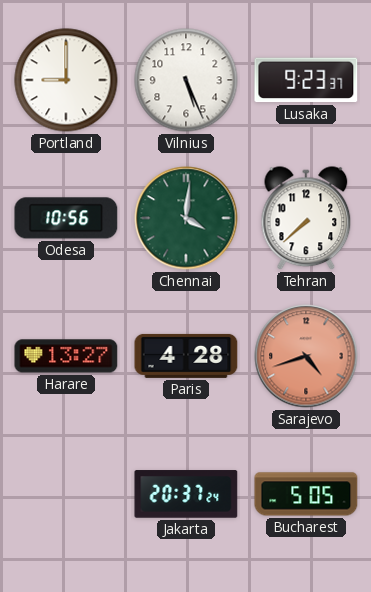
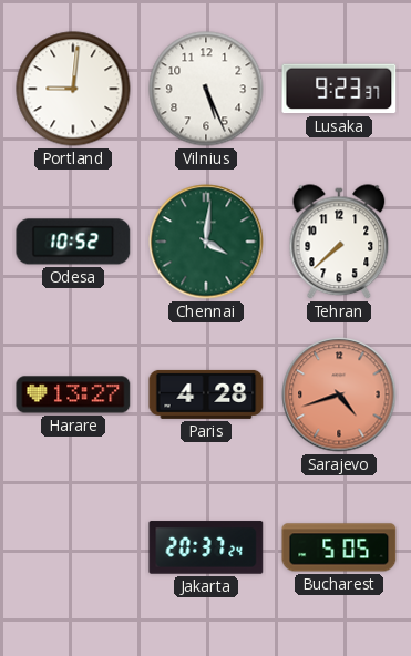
Portland: 9:00 -> 9:01
Odesa: 10:56 -> 10:52
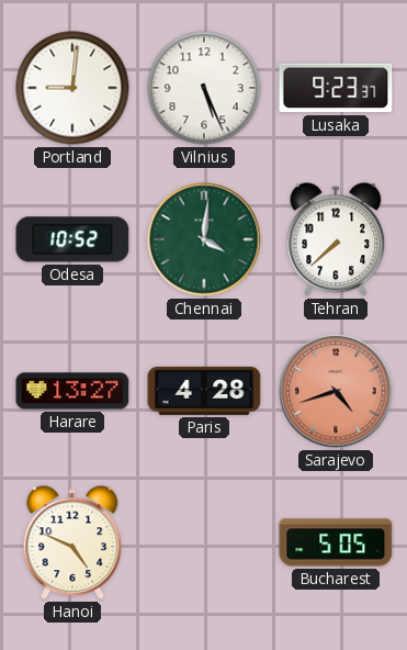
Hanoi: none -> 4:49
Jakarta: 20:37 -> none
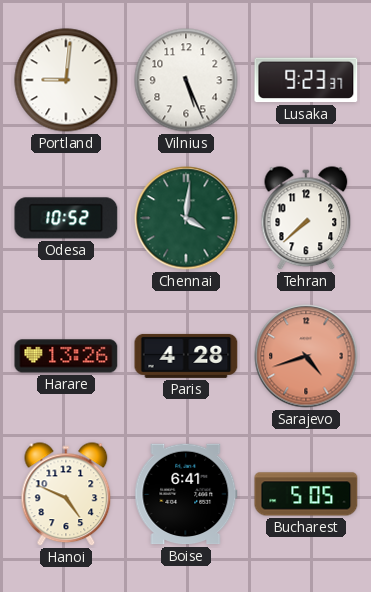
Harare: 13:27 -> 13:26
Boise: none -> 6:41
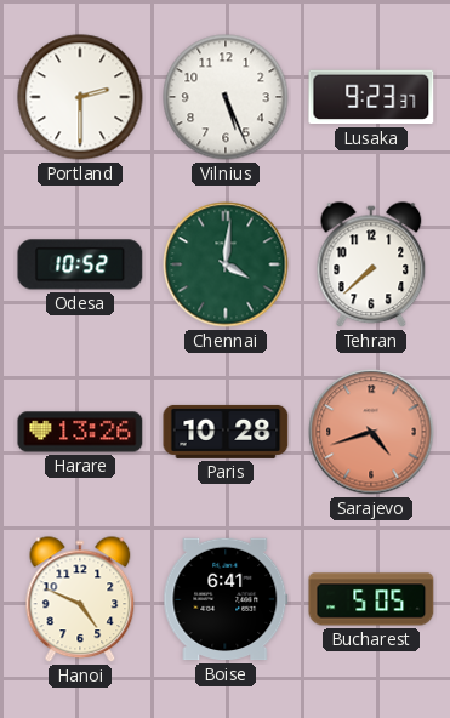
Portland: 9:01 -> 2:30
Paris: 4:28 -> 10:28
